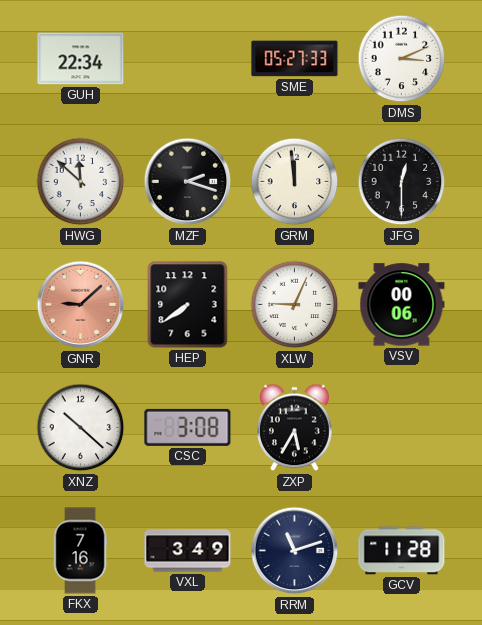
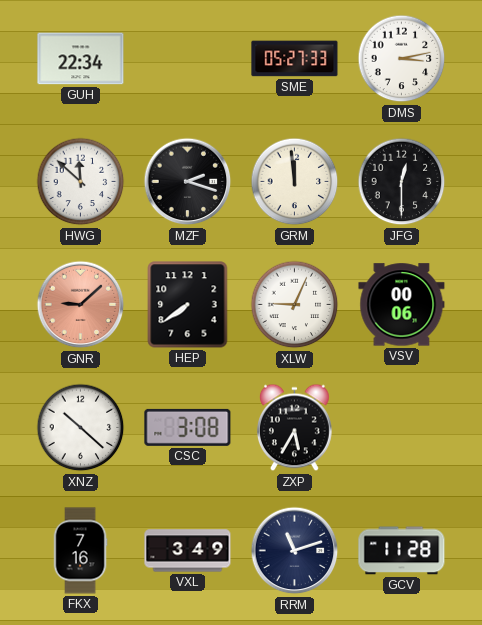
DMS: 3:11 -> 3:13
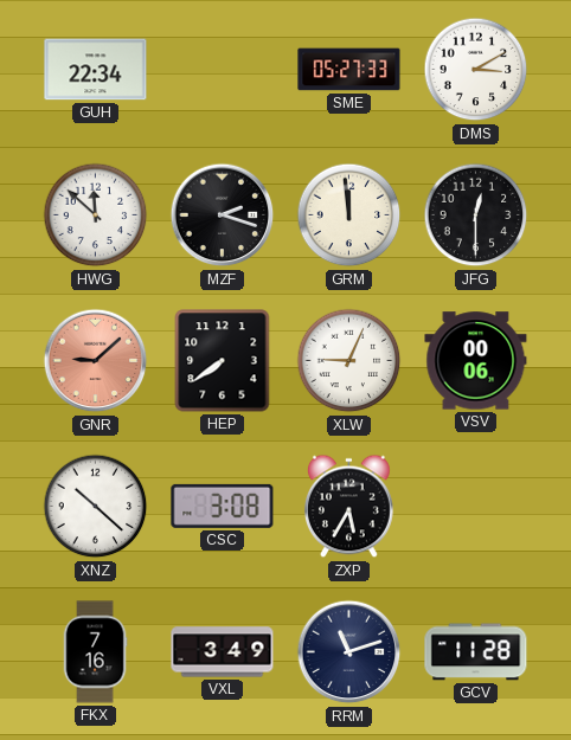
DMS: 3:13 -> 3:10
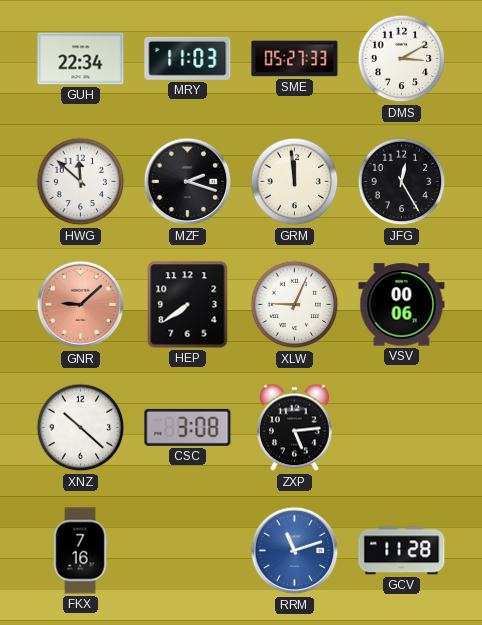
MRY: none -> 11:03
JFG: 12:30 -> 12:25
ZXP: 5:35 -> 5:14
VXL: 3:49 -> none
RRM dial: navy -> blue
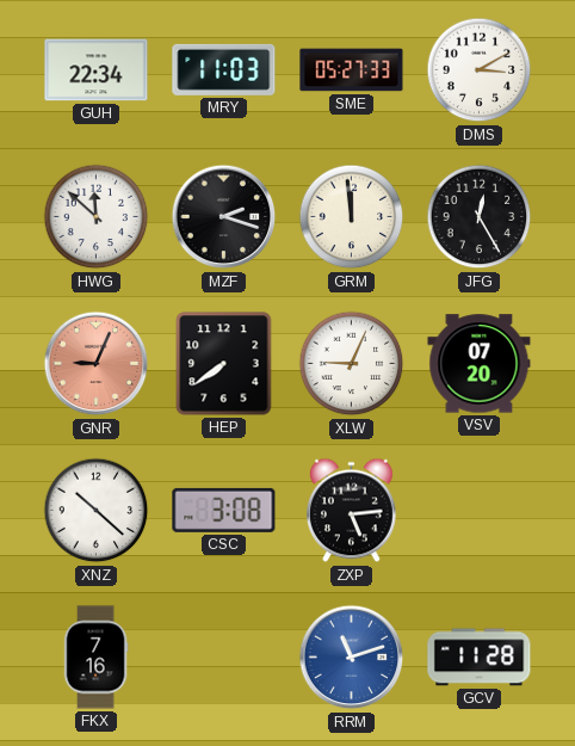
GNR: 9:08 -> 9:04
VSV: 00:06 -> 07:20
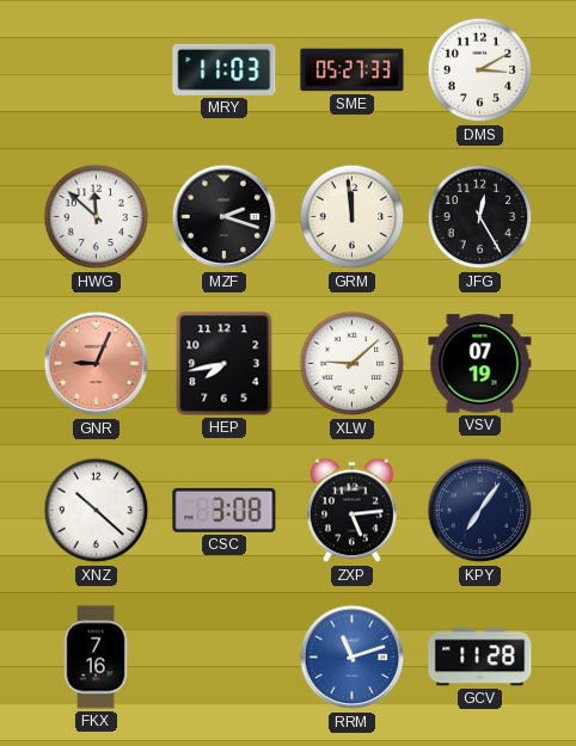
GUH: 22:34 -> none
HEP: 7:39 -> 7:43
XLW: 9:04 -> 9:08
VSV: 07:20 -> 07:19
KPY: none -> 7:06
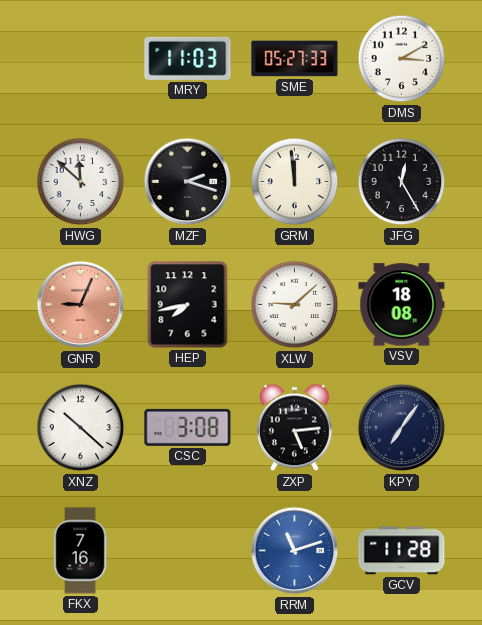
VSV: 07:19 -> 18:08
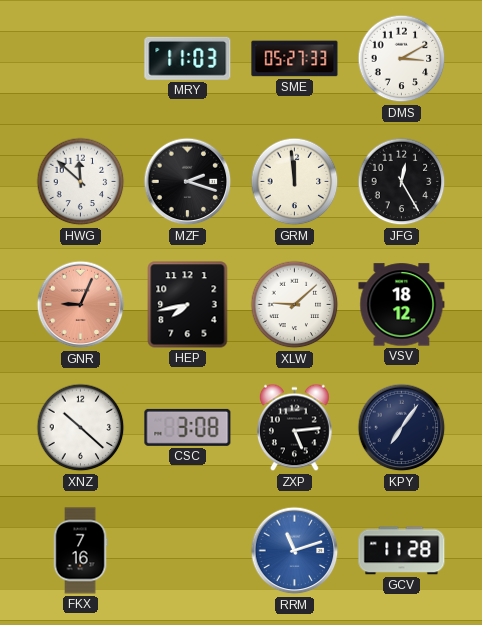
VSV: 18:08 -> 18:12
